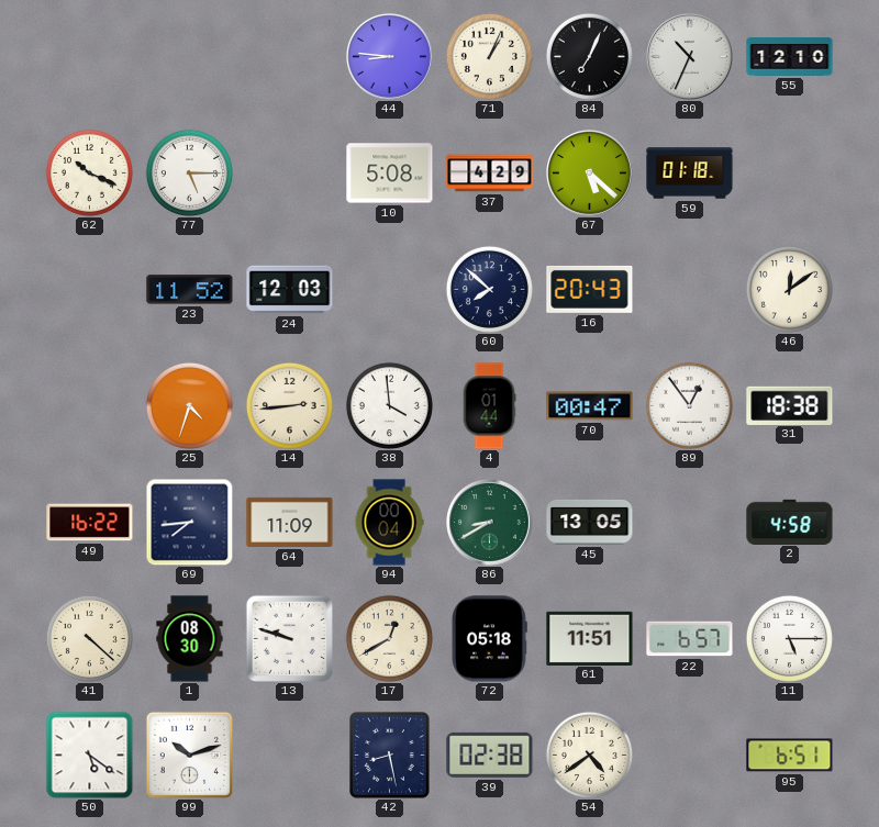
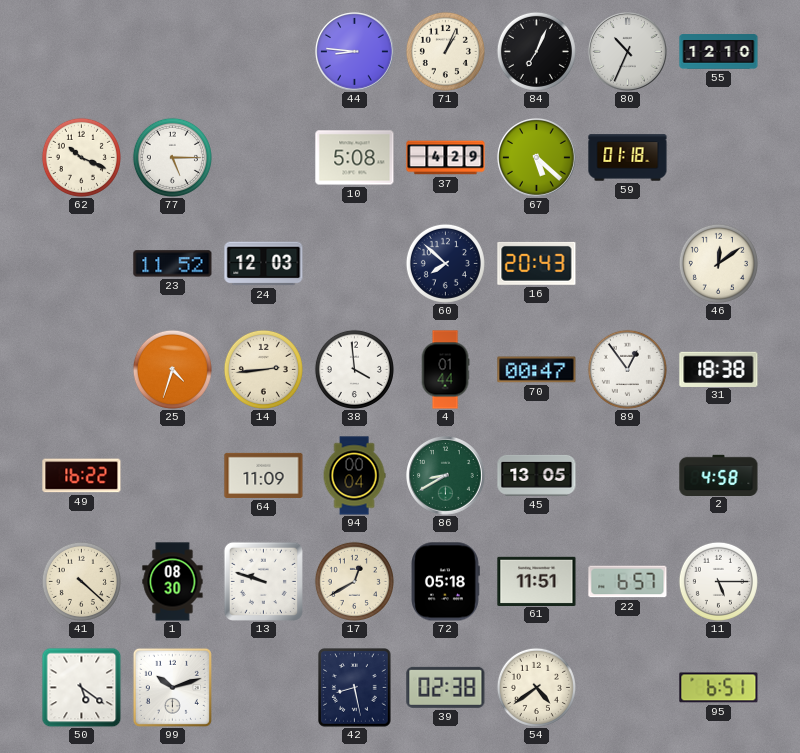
69: 7:44 -> none
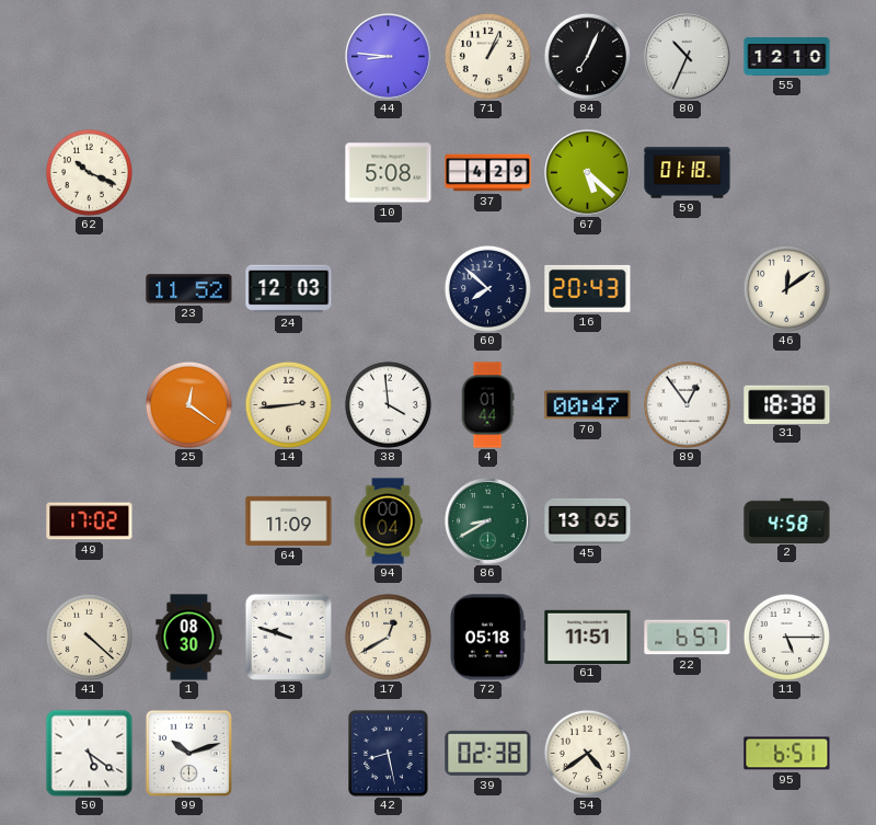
77: 5:15 -> none
25: 4:33 -> 12:21
49: 16:22 -> 17:02
